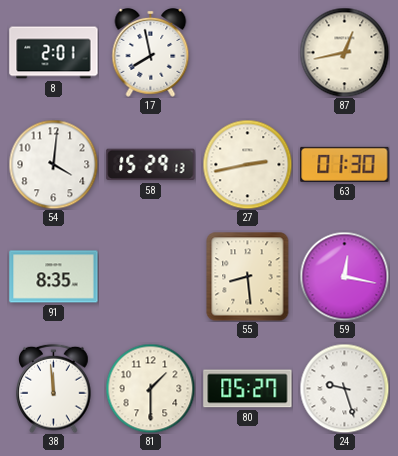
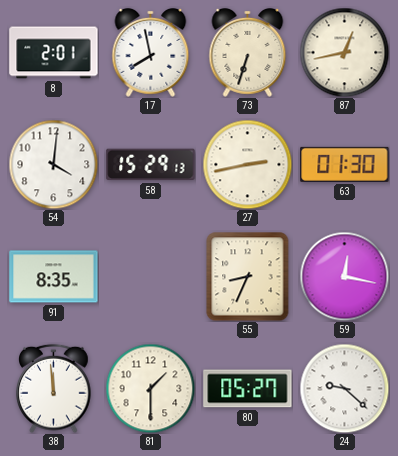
73: none -> 6:33
55: 8:29 -> 8:34
24: 9:27 -> 9:22
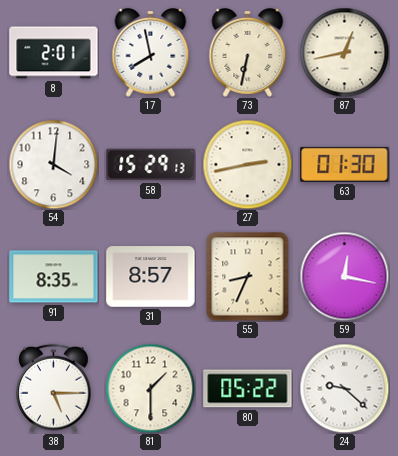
73: 6:33 -> 6:32
31: none -> 8:57
38: 11:59 -> 5:15
80: 05:27 -> 05:22
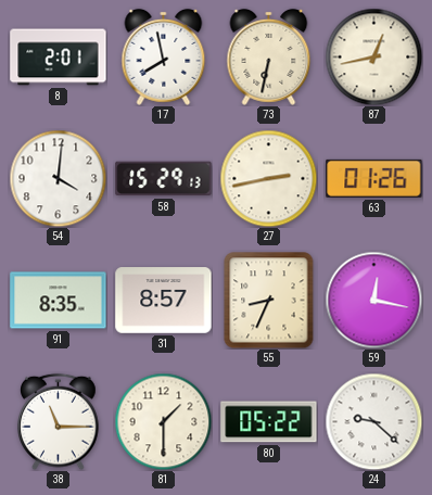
63: 01:30 -> 01:26
38: 5:15 -> 11:15
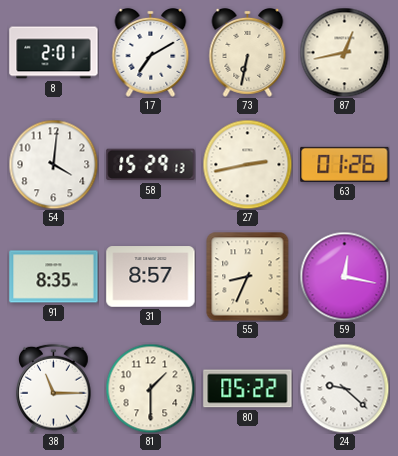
17: 7:58 -> 7:10
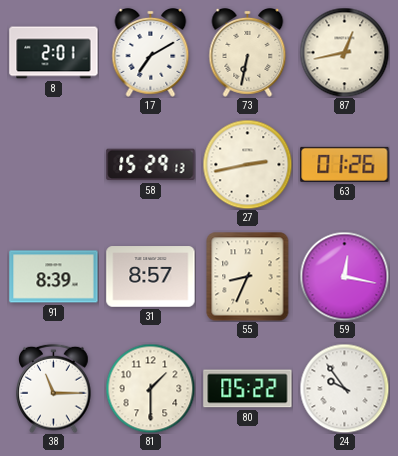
54: 4:01 -> none
91: 8:35 -> 8:39
24: 9:22 -> 9:54
